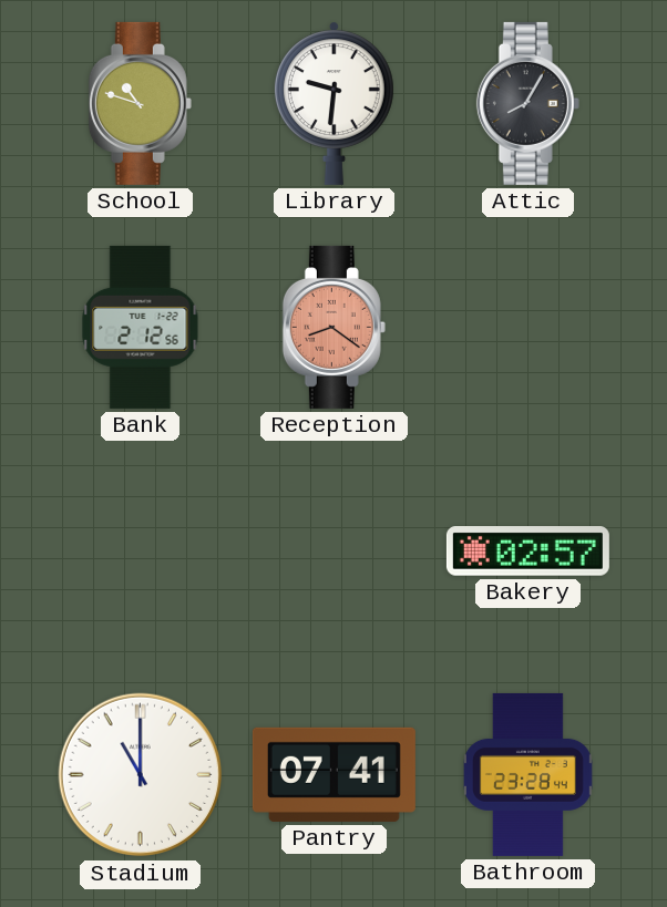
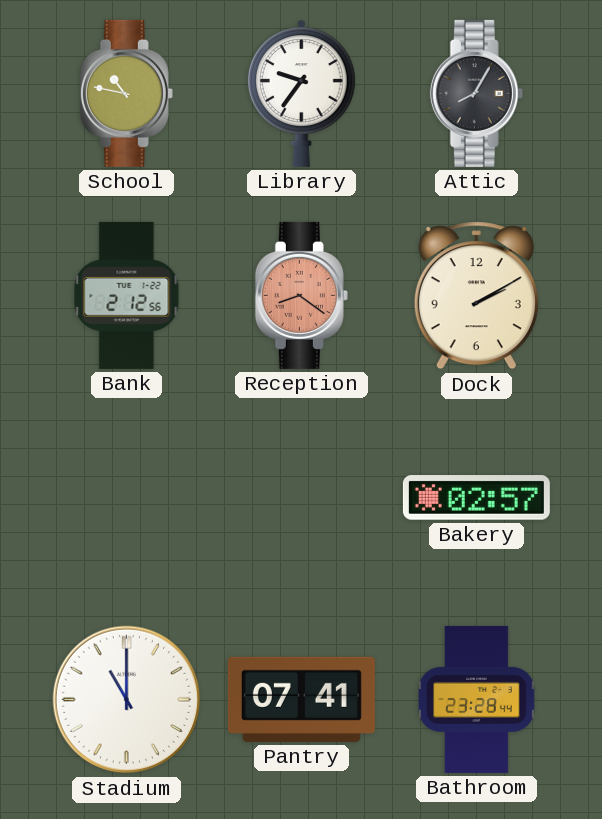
School: 10:48 -> 10:47
Library: 9:31 -> 9:36
Dock: none -> 2:10
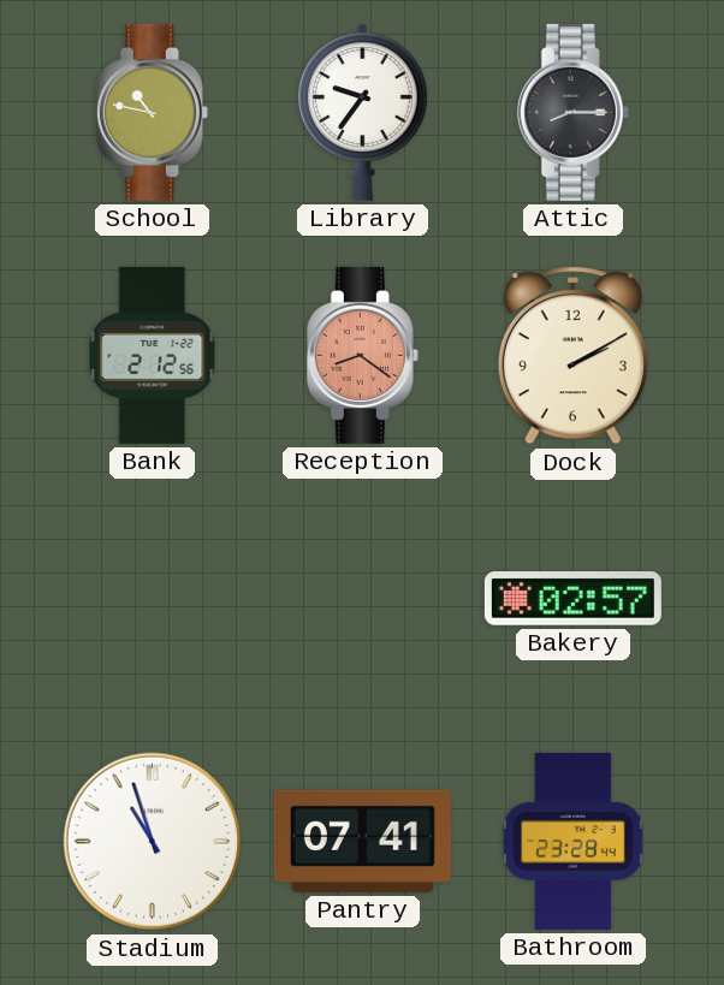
Attic: 8:05 -> 8:15
Stadium: 11:00 -> 10:57
